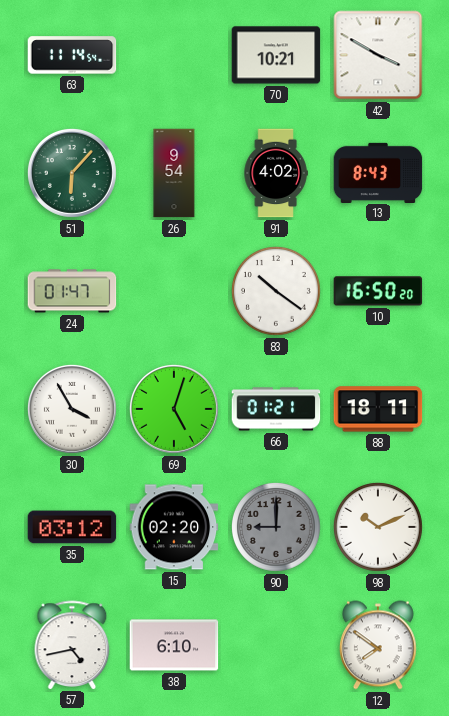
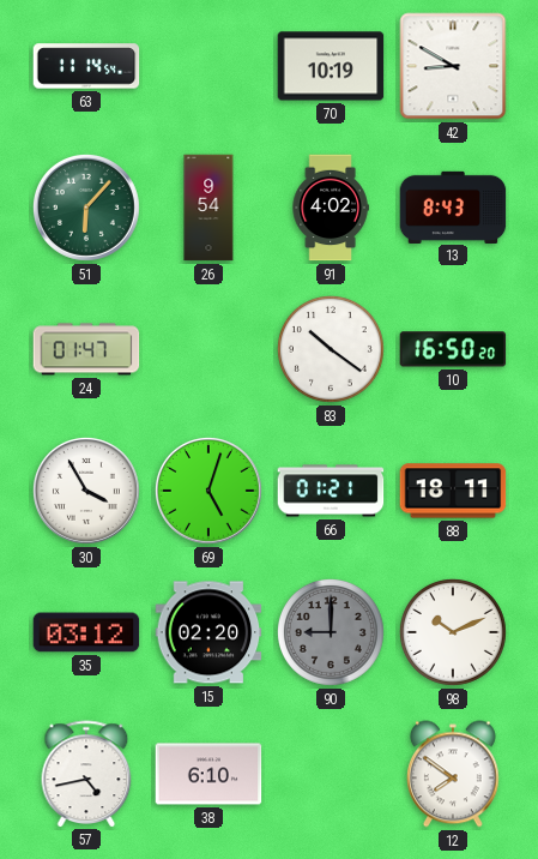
70: 10:21 -> 10:19
42: 3:50 -> 8:50
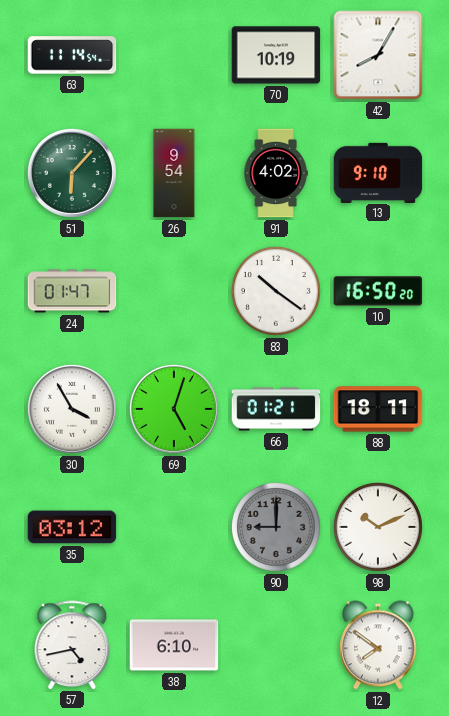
42: 8:50 -> 8:05
13: 8:43 -> 9:10
15: 02:20 -> none
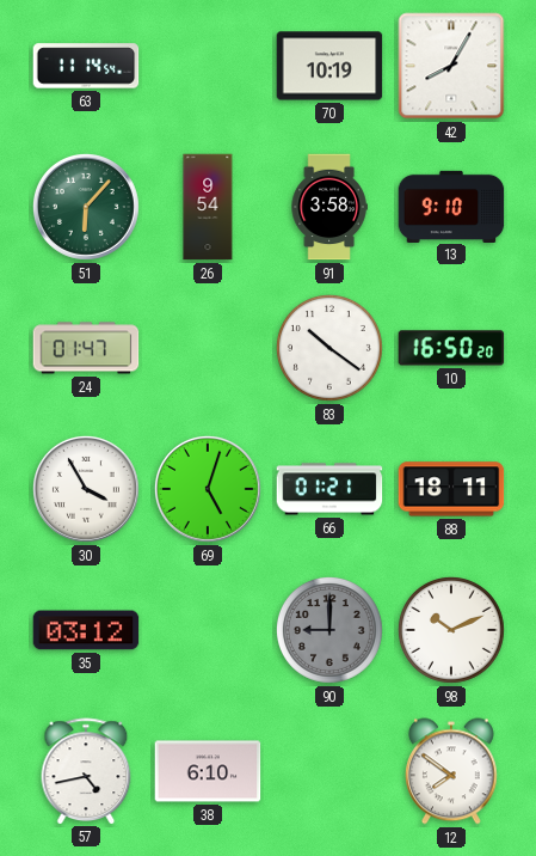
91: 4:02 -> 3:58
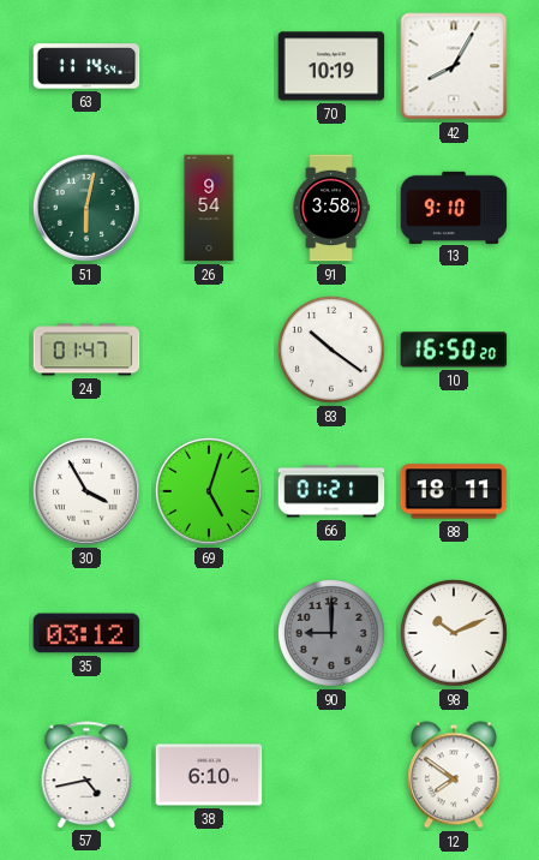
51: 6:07 -> 6:02
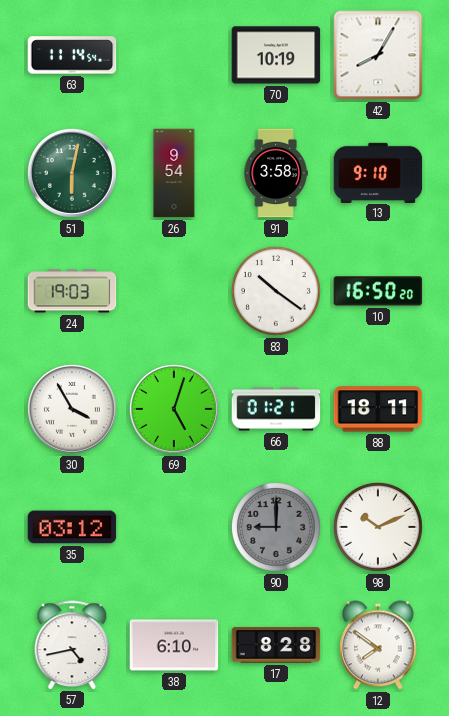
24: 01:47 -> 19:03
17: none -> 8:28
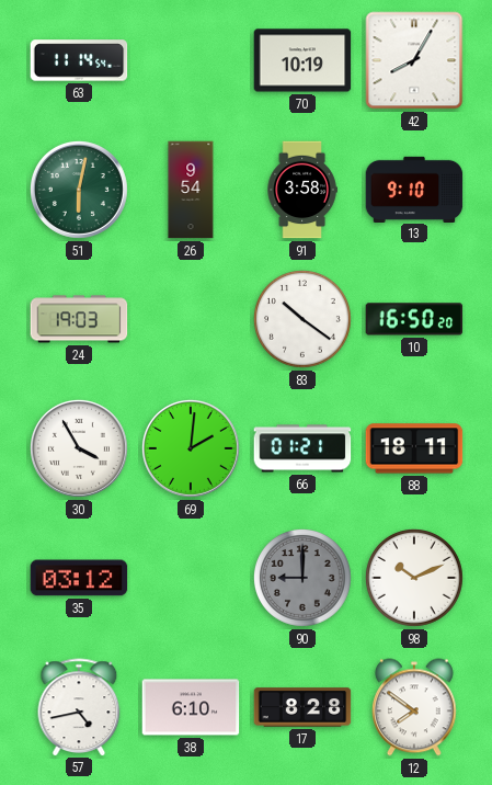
69: 5:03 -> 2:01
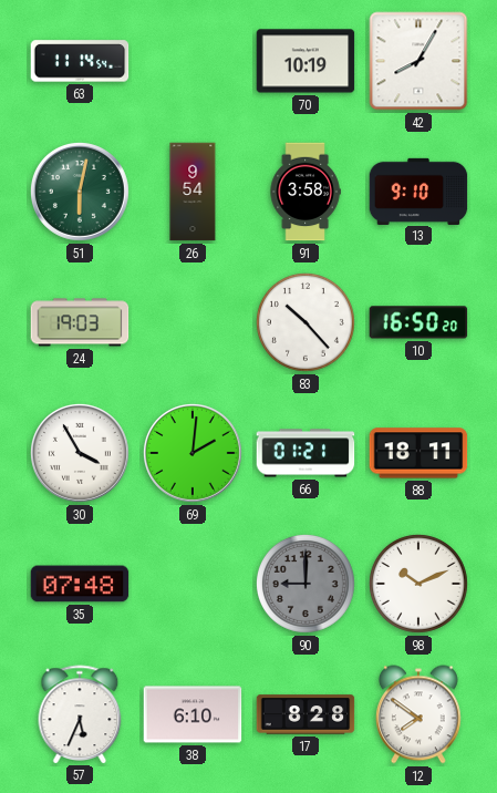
83: 10:21 -> 10:23
35: 03:12 -> 07:48
57: 4:43 -> 5:34
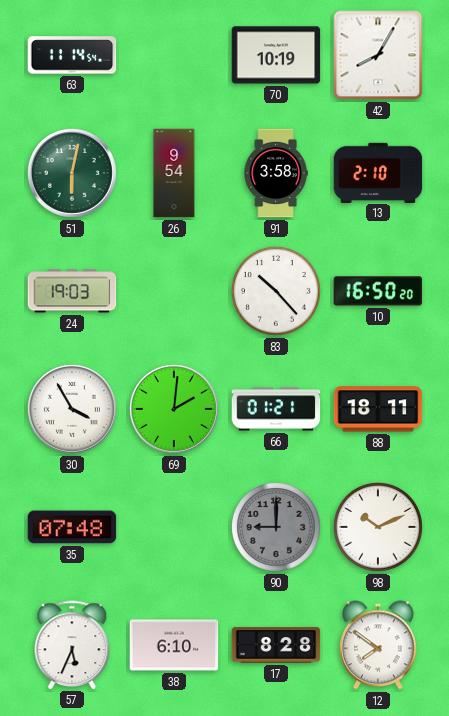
13: 9:10 -> 2:10
